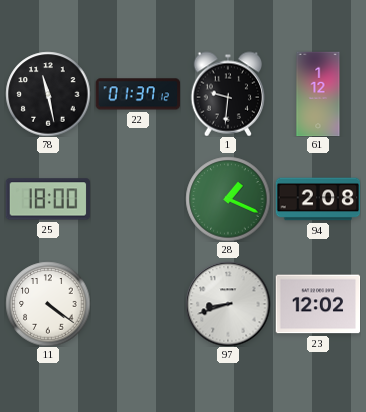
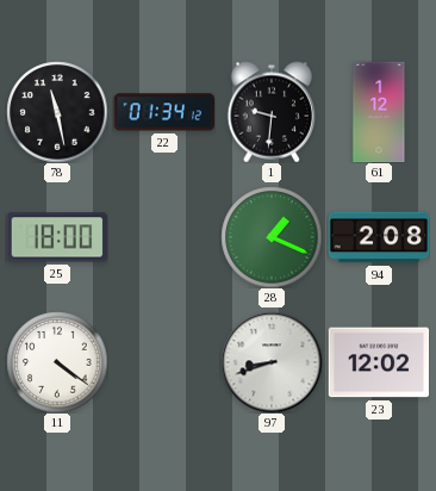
22: 01:37 -> 01:34
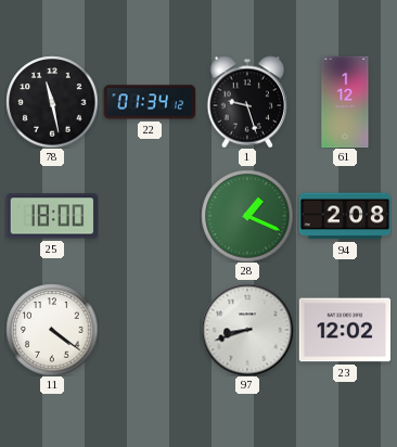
1: 9:31 -> 9:27
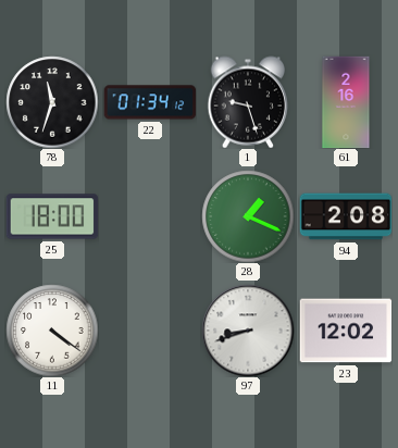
78: 11:28 -> 11:33
61: 1:12 -> 2:16
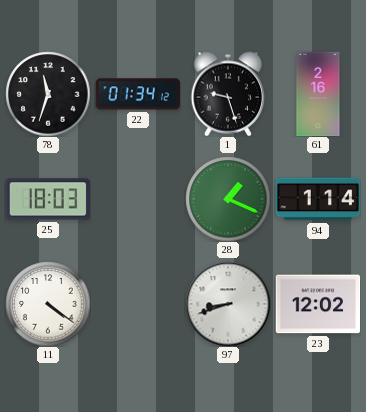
25: 18:00 -> 18:03
94: 2:08 -> 1:14
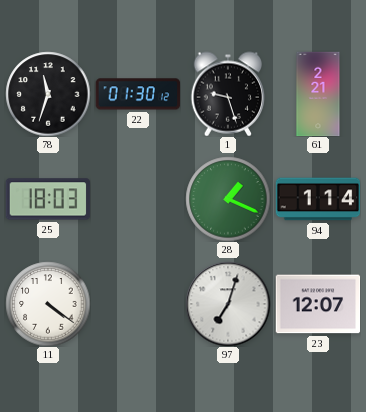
22: 01:34 -> 01:30
61: 2:16 -> 2:21
97: 8:42 -> 7:03
23: 12:02 -> 12:07
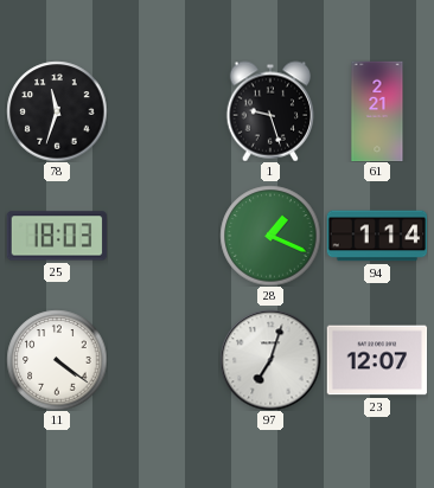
22: 01:30 -> none
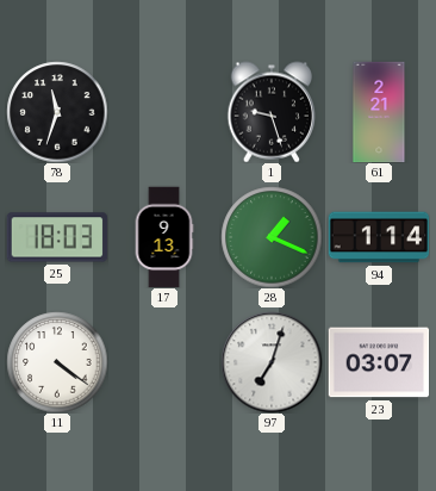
17: none -> 9:13
23: 12:07 -> 03:07
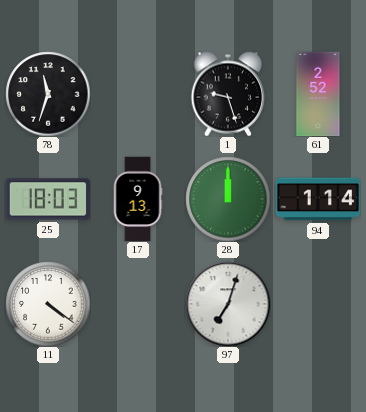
61: 2:21 -> 2:52
28: 1:19 -> 12:00
23: 03:07 -> none
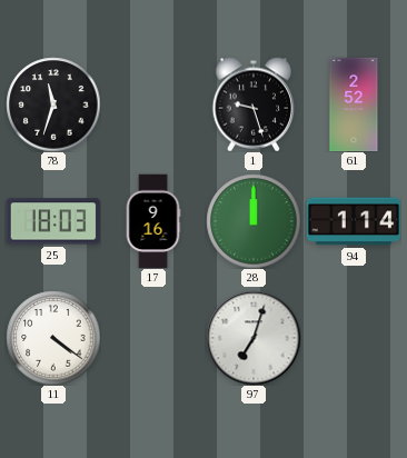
17: 9:13 -> 9:16
